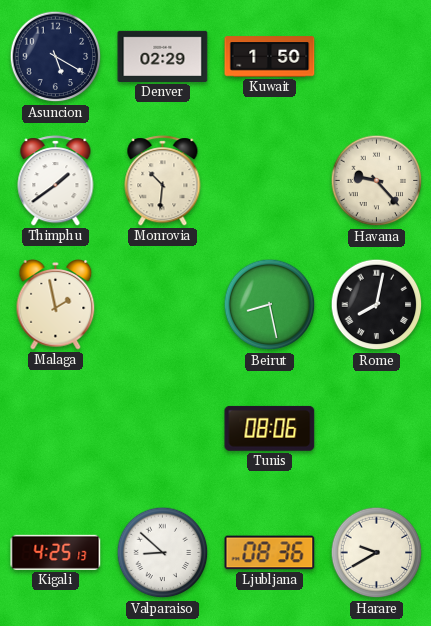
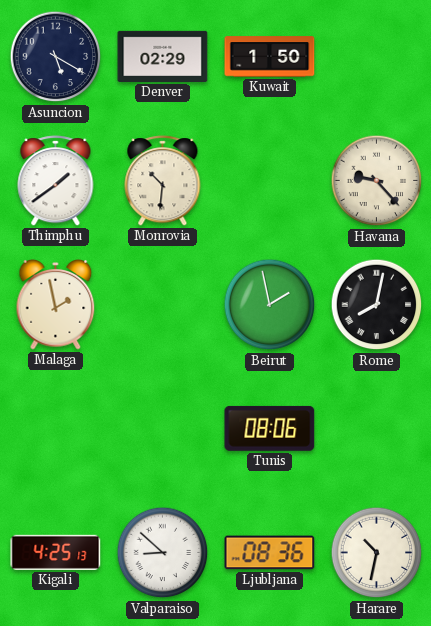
Beirut: 8:28 -> 1:58
Harare: 9:40 -> 10:32
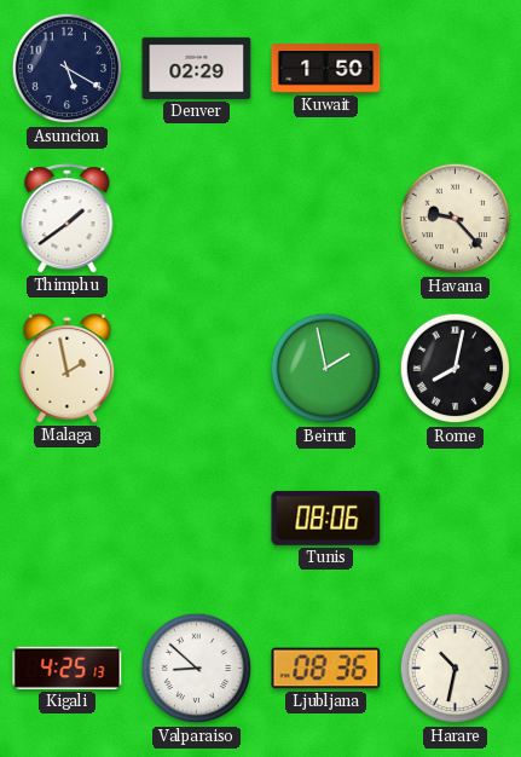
Monrovia: 10:31 -> none
